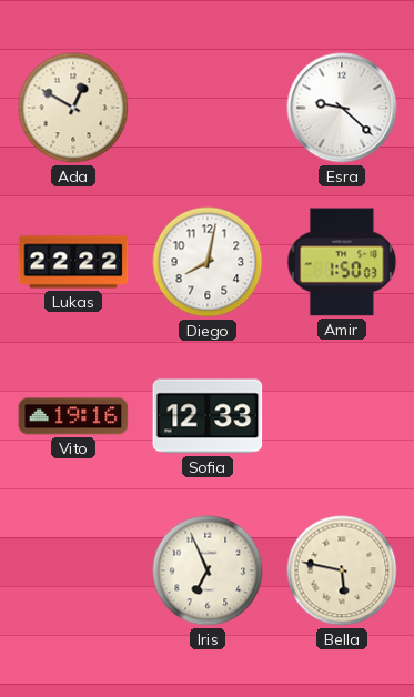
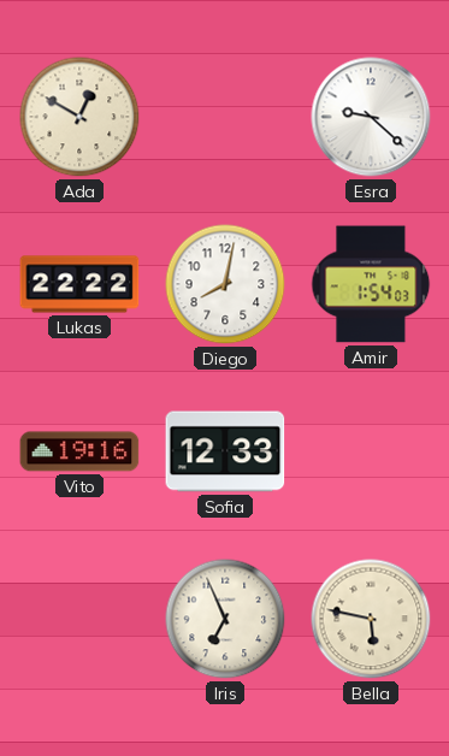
Amir: 1:50 -> 1:54
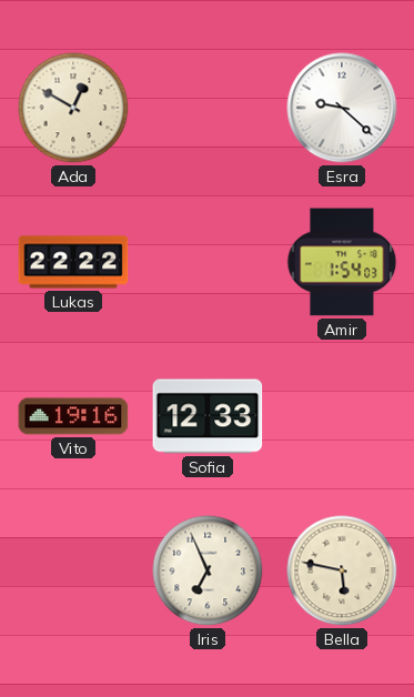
Diego: 8:02 -> none
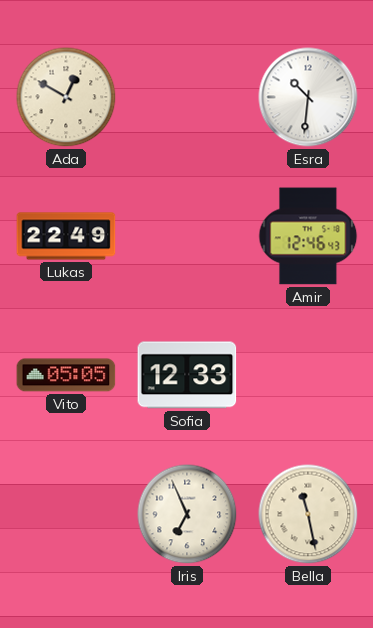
Esra: 9:22 -> 10:31
Lukas: 22:22 -> 22:49
Amir: 1:54 -> 12:46
Vito: 19:16 -> 05:05
Bella: 5:47 -> 11:28
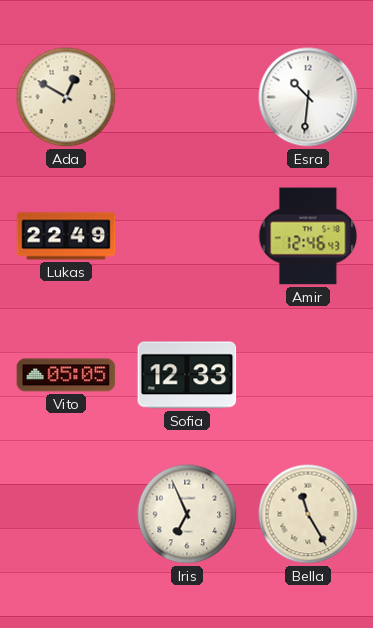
Bella: 11:28 -> 11:25
